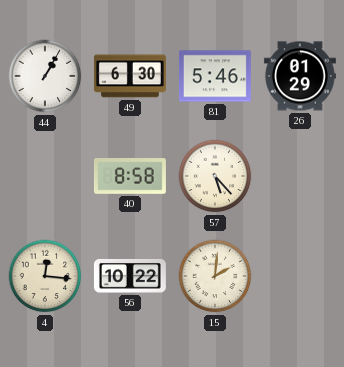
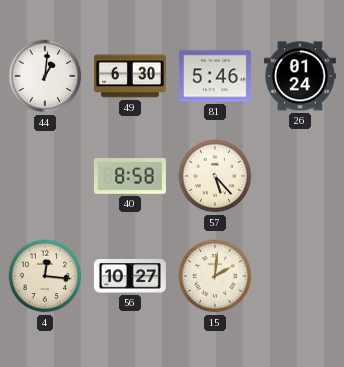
44: 1:05 -> 1:01
26: 01:29 -> 01:24
56: 10:22 -> 10:27
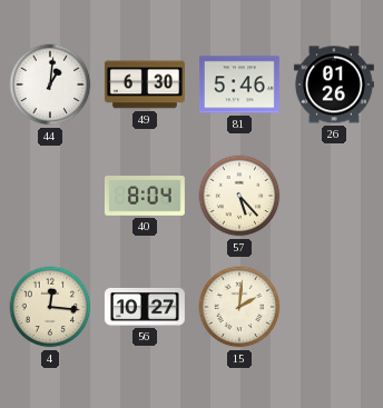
26: 01:24 -> 01:26
40: 8:58 -> 8:04
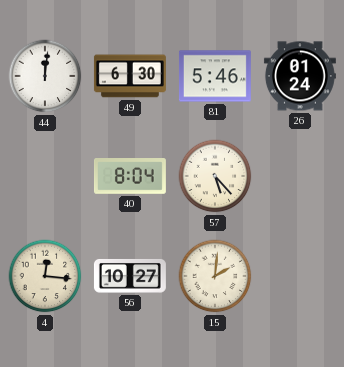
44: 1:01 -> 12:01
26: 01:26 -> 01:24
